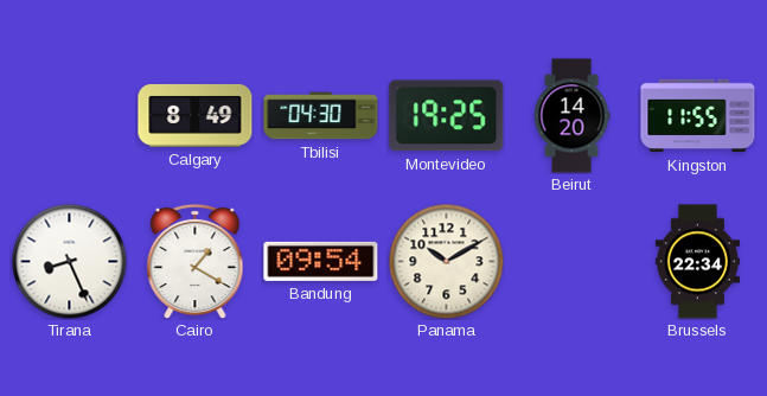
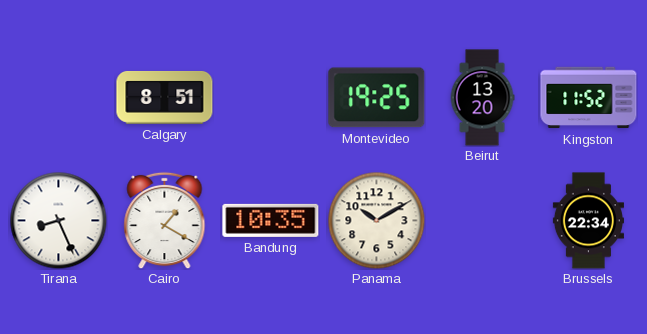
Calgary: 8:49 -> 8:51
Tbilisi: 04:30 -> none
Beirut: 14:20 -> 13:20
Kingston: 11:55 -> 11:52
Bandung: 09:54 -> 10:35
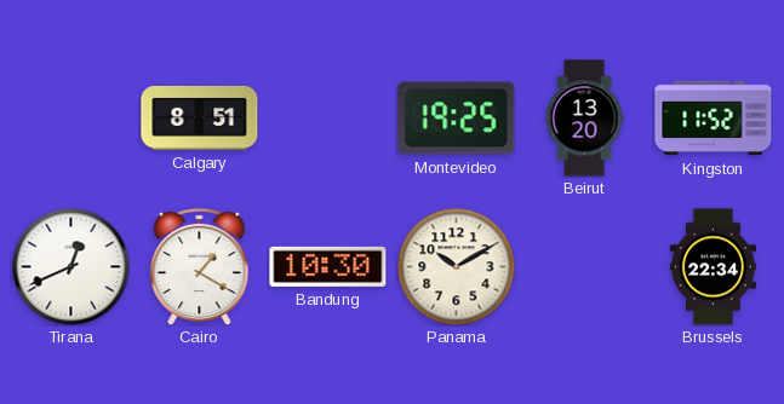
Tirana: 8:26 -> 12:41
Bandung: 10:35 -> 10:30
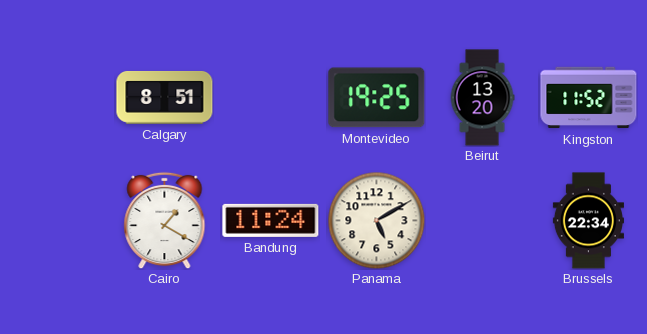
Tirana: 12:41 -> none
Bandung: 10:30 -> 11:24
Panama: 10:10 -> 5:10
